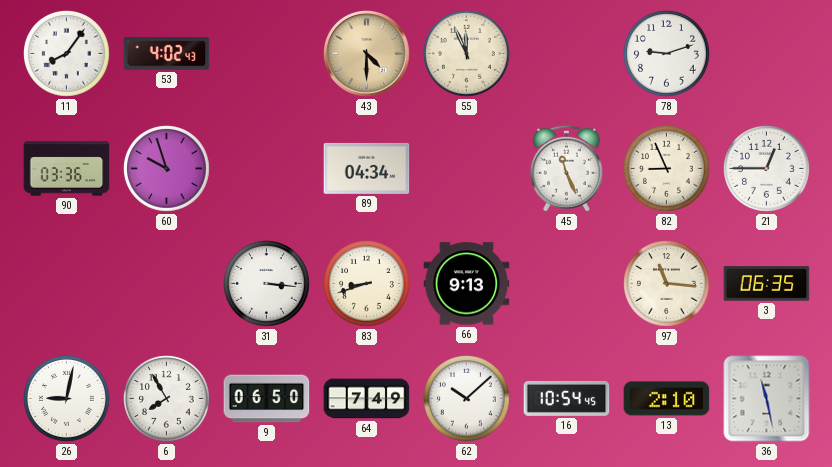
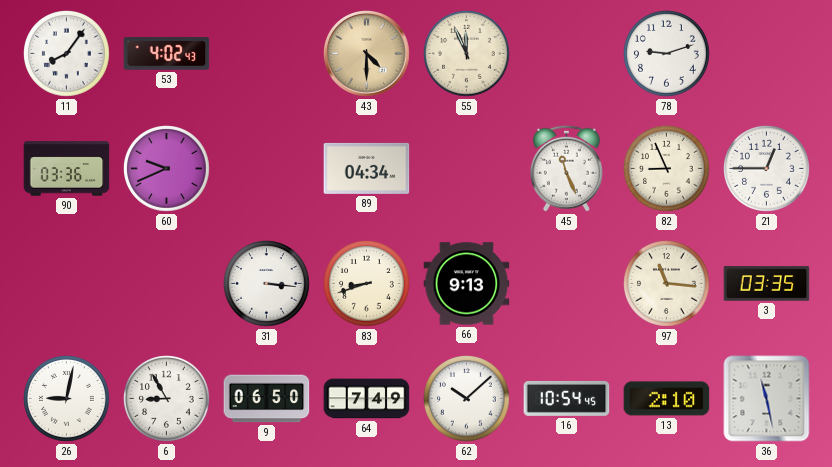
60: 9:57 -> 9:41
3: 06:35 -> 03:35
6: 7:55 -> 8:55
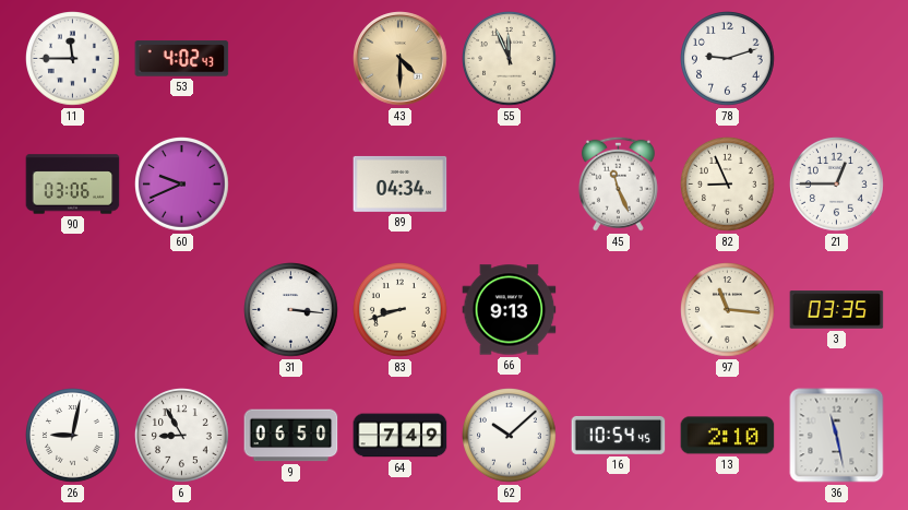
11: 8:06 -> 11:45
90: 03:36 -> 03:06
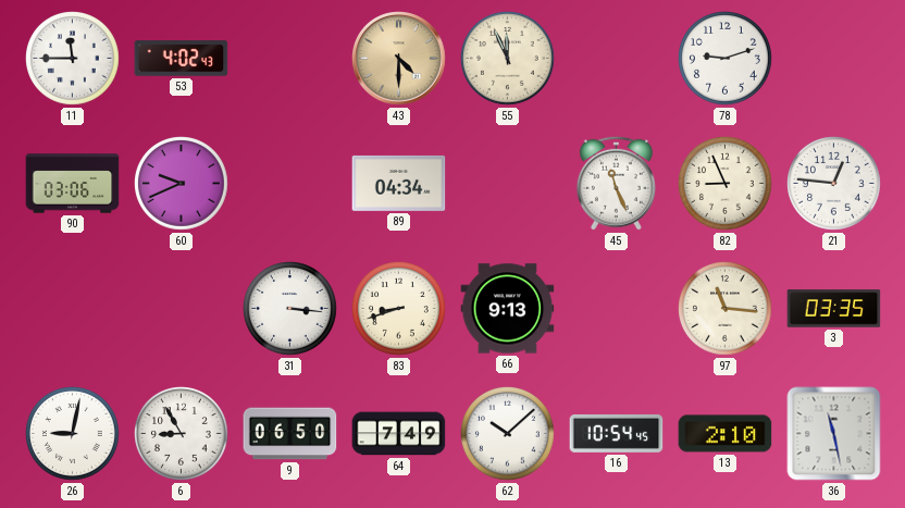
21: 12:45 -> 12:46
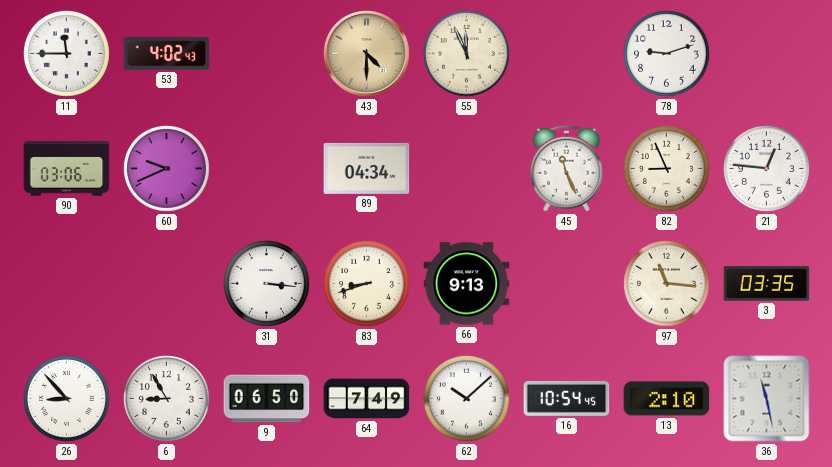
26: 9:02 -> 8:53
